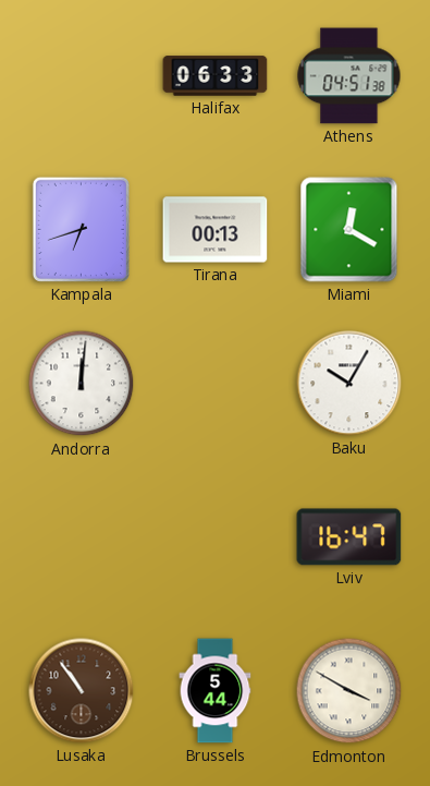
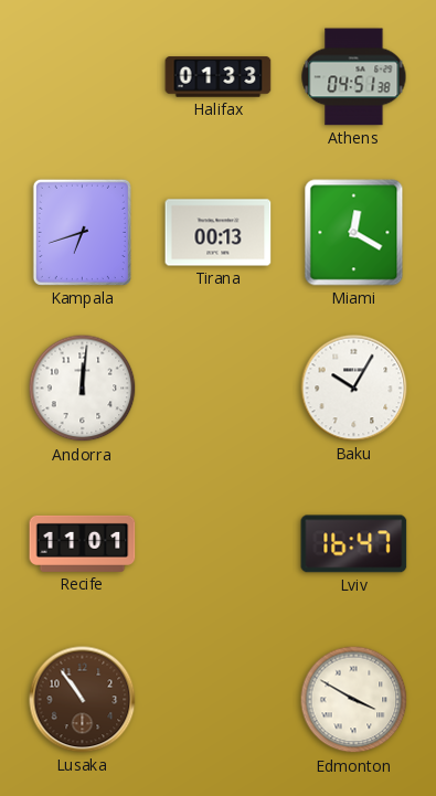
Halifax: 06:33 -> 01:33
Recife: none -> 11:01
Brussels: 5:44 -> none
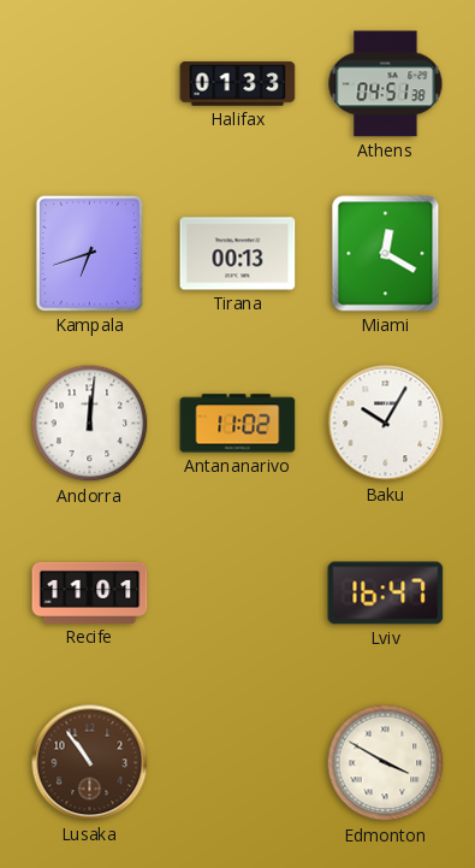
Antananarivo: none -> 11:02
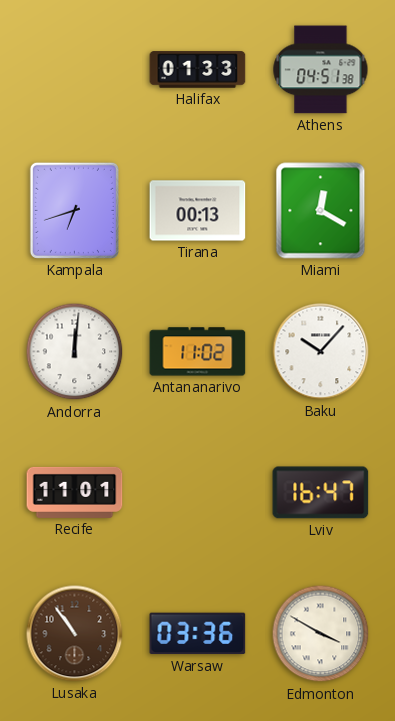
Baku: 10:05 -> 10:07
Warsaw: none -> 03:36
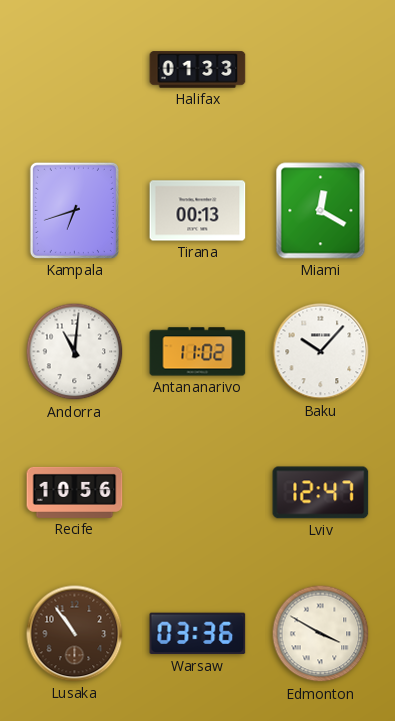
Athens: 04:51 -> none
Andorra: 12:01 -> 11:01
Recife: 11:01 -> 10:56
Lviv: 16:47 -> 12:47
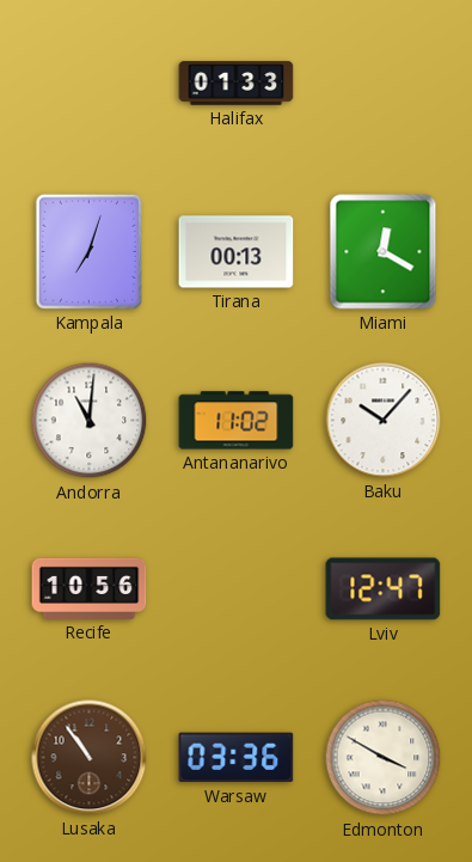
Kampala: 6:42 -> 7:03
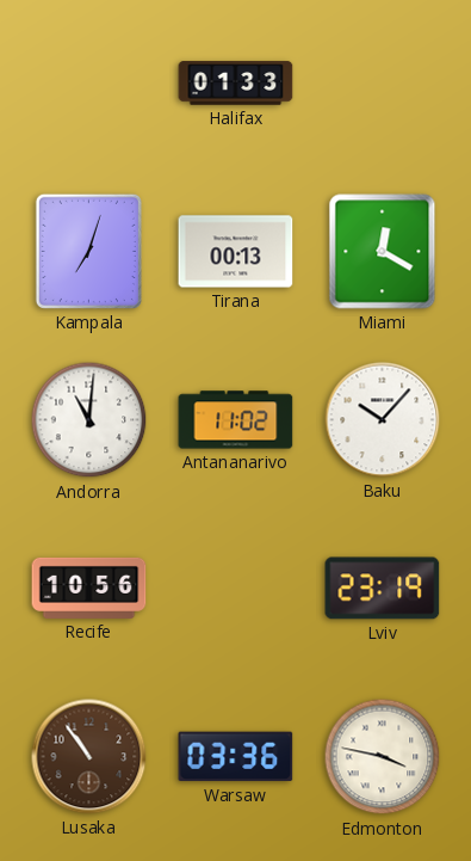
Lviv: 12:47 -> 23:19
Edmonton: 3:50 -> 3:47
